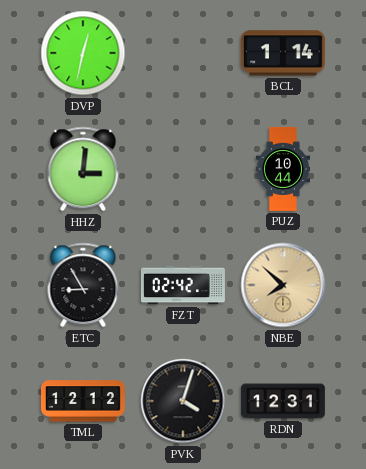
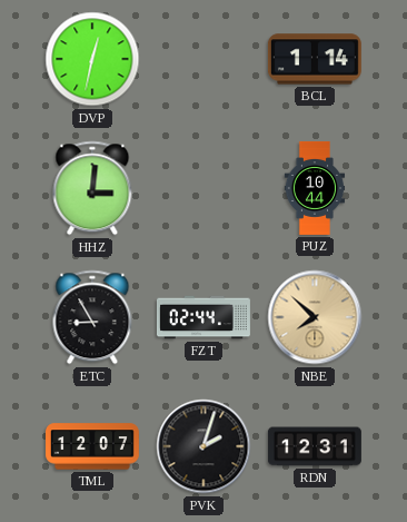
FZT: 02:42 -> 02:44
TML: 12:12 -> 12:07
PVK: 4:03 -> 2:03
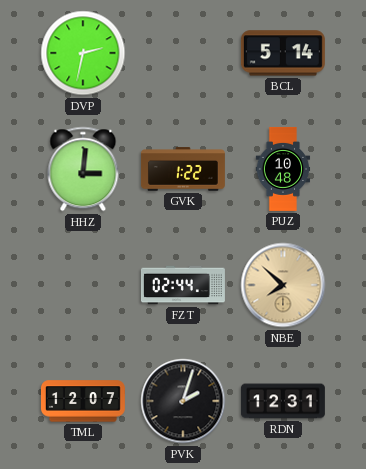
DVP: 12:32 -> 2:32
BCL: 1:14 -> 5:14
GVK: none -> 1:22
PUZ: 10:44 -> 10:48
ETC: 8:55 -> none
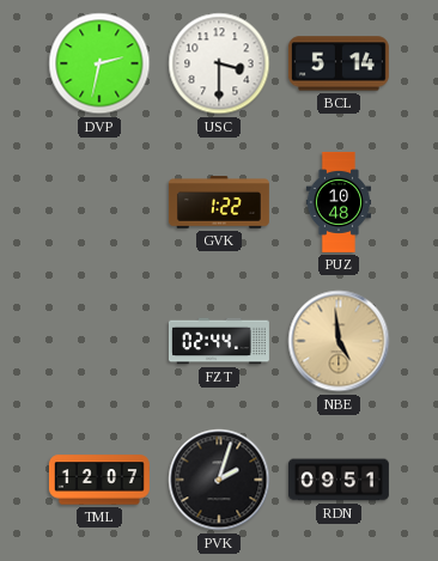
USC: none -> 3:30
HHZ: 3:01 -> none
NBE: 7:52 -> 4:59
RDN: 12:31 -> 09:51
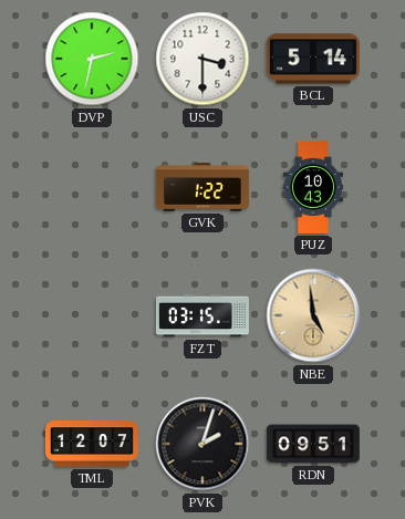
PUZ: 10:48 -> 10:43
FZT: 02:44 -> 03:15
